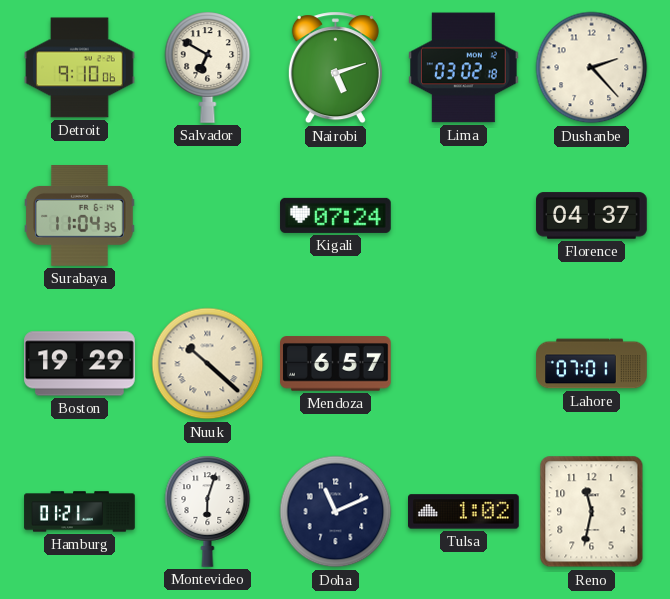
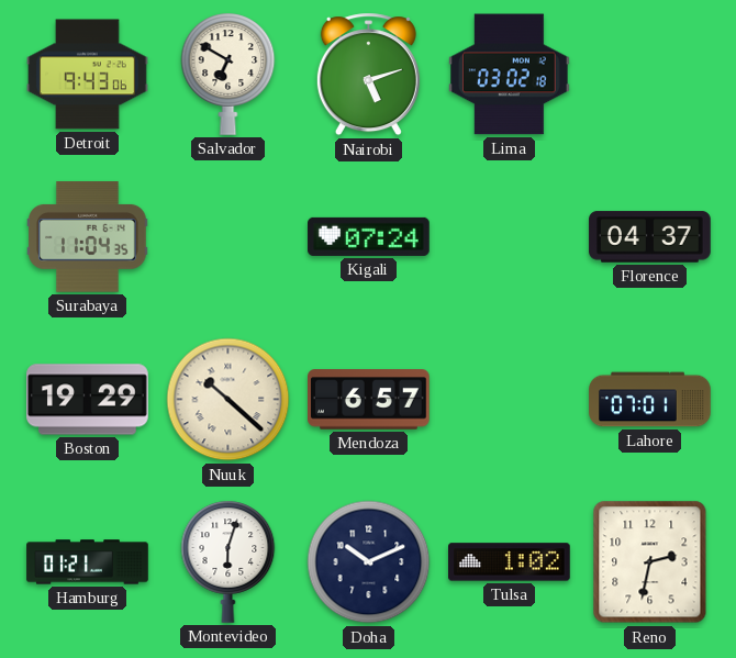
Detroit: 9:10 -> 9:43
Dushanbe: 2:23 -> none
Doha: 11:11 -> 10:11
Reno: 11:32 -> 2:32
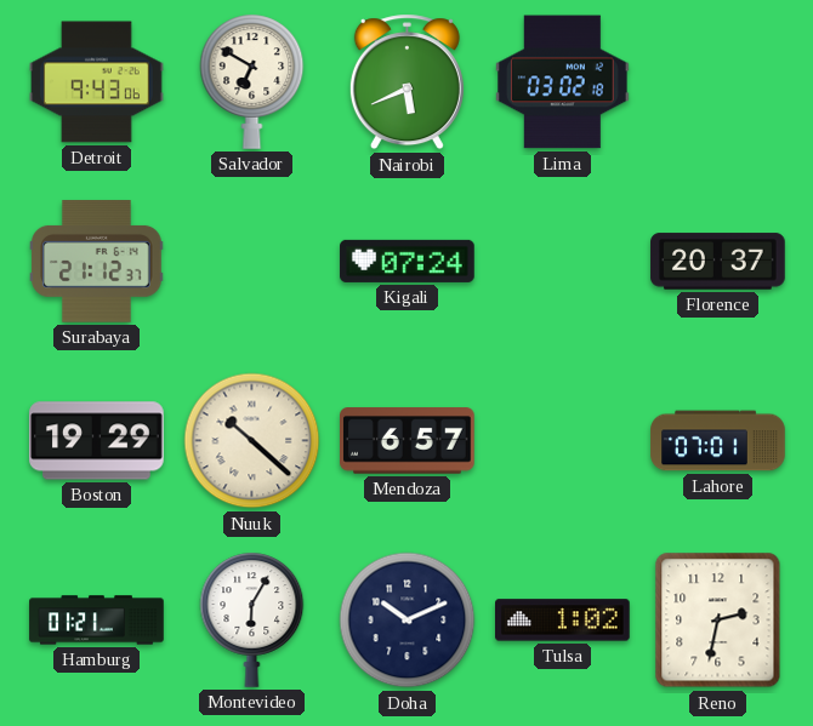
Nairobi: 5:12 -> 5:41
Surabaya: 11:04 -> 21:12
Florence: 04:37 -> 20:37
Montevideo: 6:03 -> 6:05
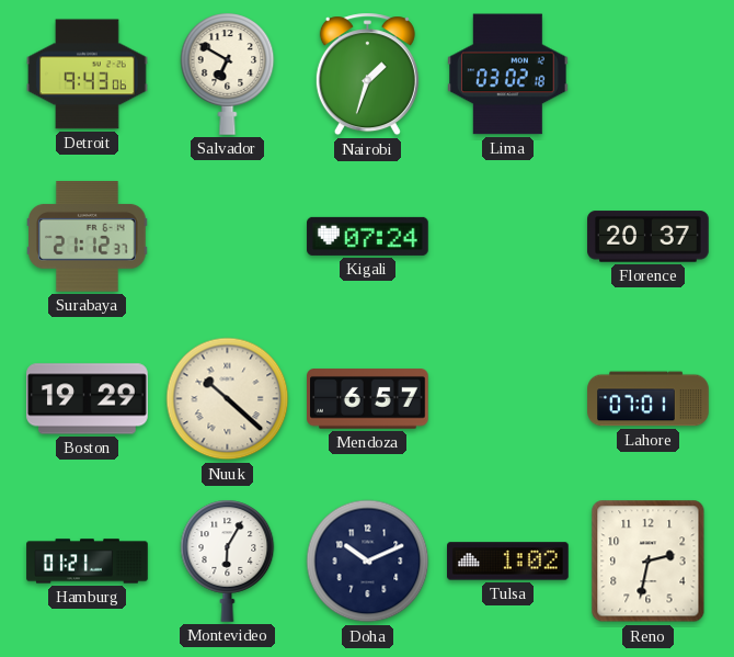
Nairobi: 5:41 -> 1:33
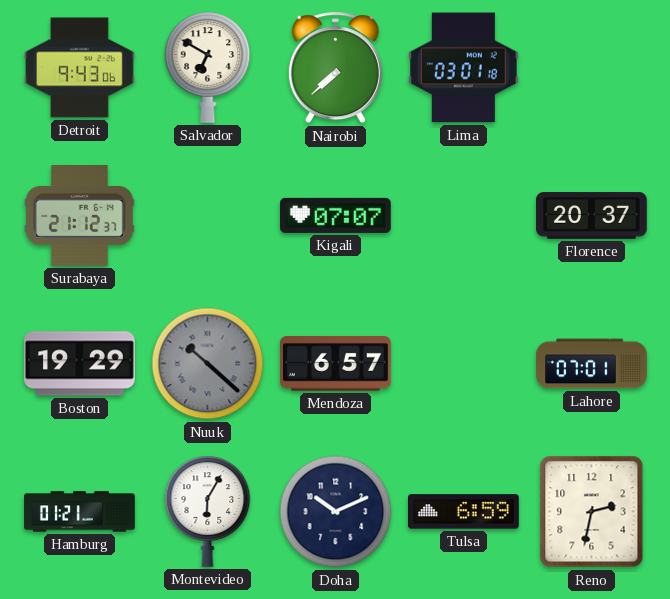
Nairobi: 1:33 -> 7:38
Lima: 03:02 -> 03:01
Kigali: 07:24 -> 07:07
Nuuk dial: cream -> grey
Tulsa: 1:02 -> 6:59
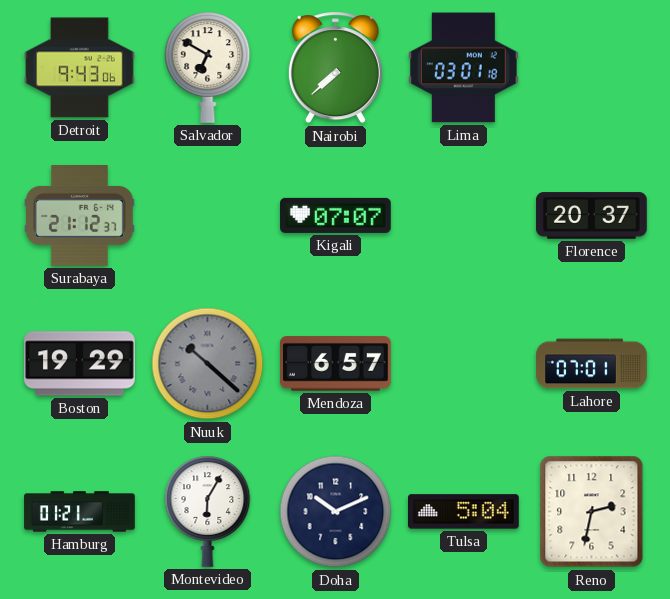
Tulsa: 6:59 -> 5:04
